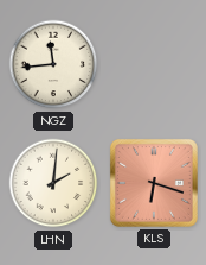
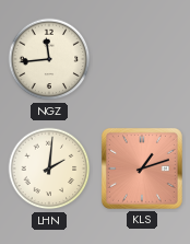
KLS: 6:18 -> 1:12
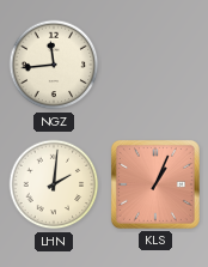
KLS: 1:12 -> 1:04
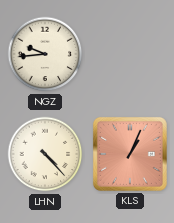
NGZ: 11:44 -> 9:44
LHN: 2:01 -> 4:23
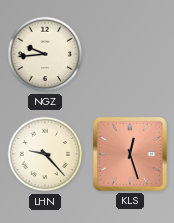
LHN: 4:23 -> 9:23
KLS: 1:04 -> 12:27
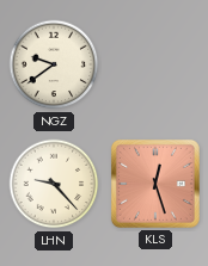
NGZ: 9:44 -> 9:39
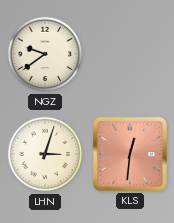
LHN: 9:23 -> 3:03
KLS: 12:27 -> 12:31
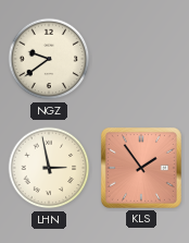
LHN: 3:03 -> 2:58
KLS: 12:31 -> 1:54
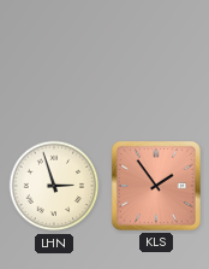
NGZ: 9:39 -> none
LHN: 2:58 -> 2:57
